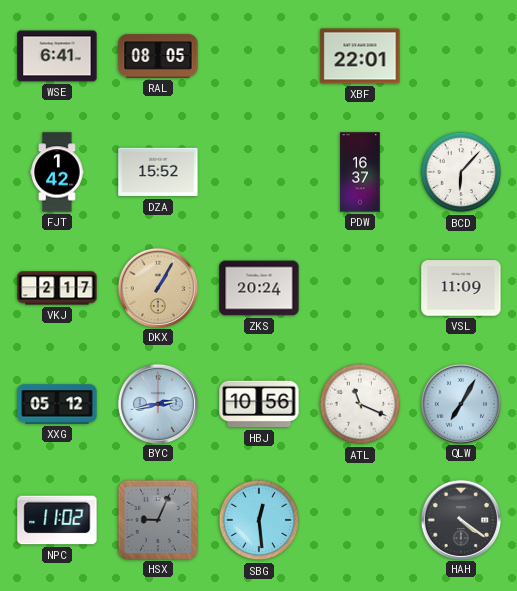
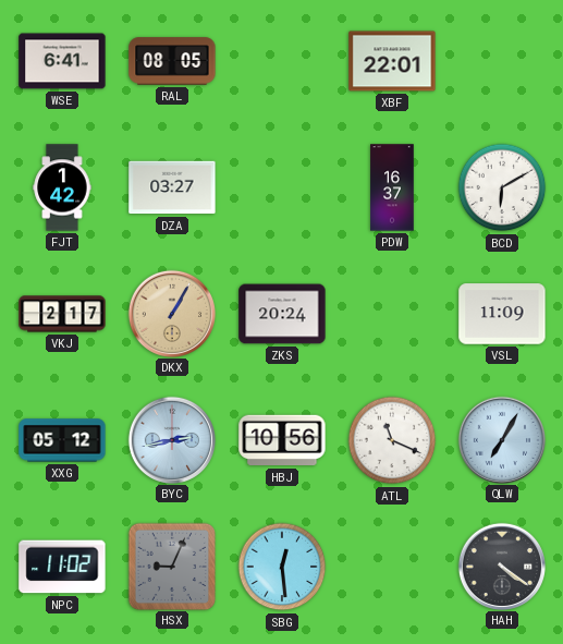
DZA: 15:52 -> 03:27
BCD: 6:07 -> 6:10
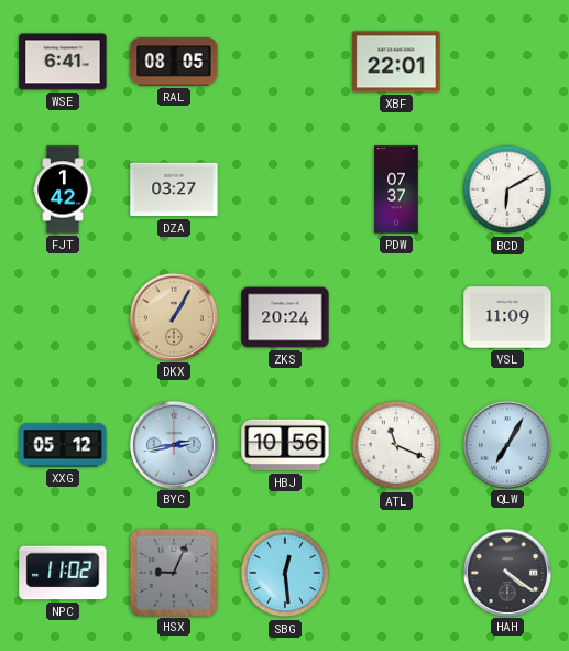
PDW: 16:37 -> 07:37
VKJ: 2:17 -> none
